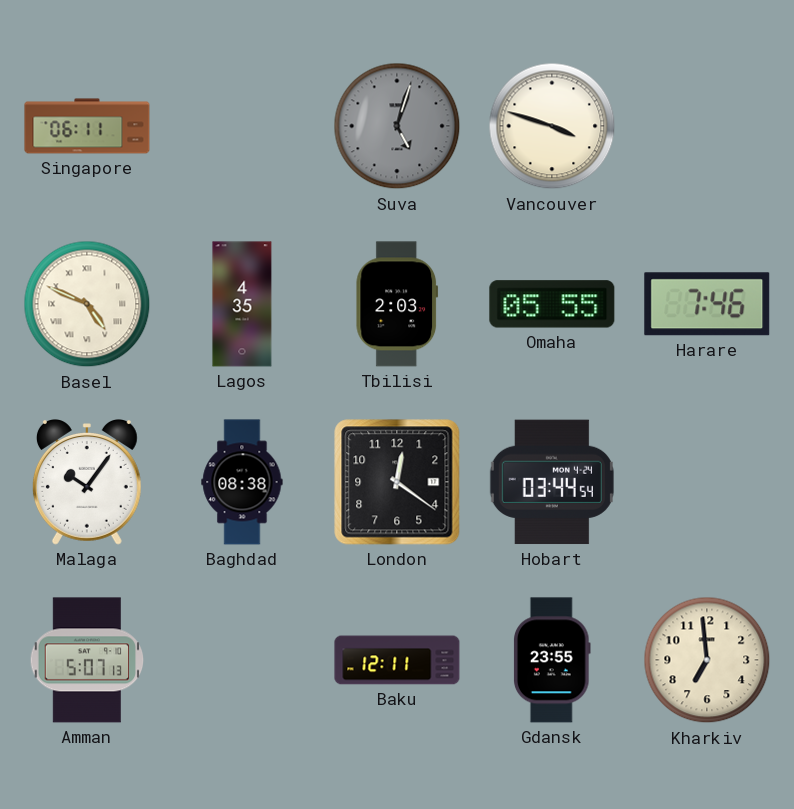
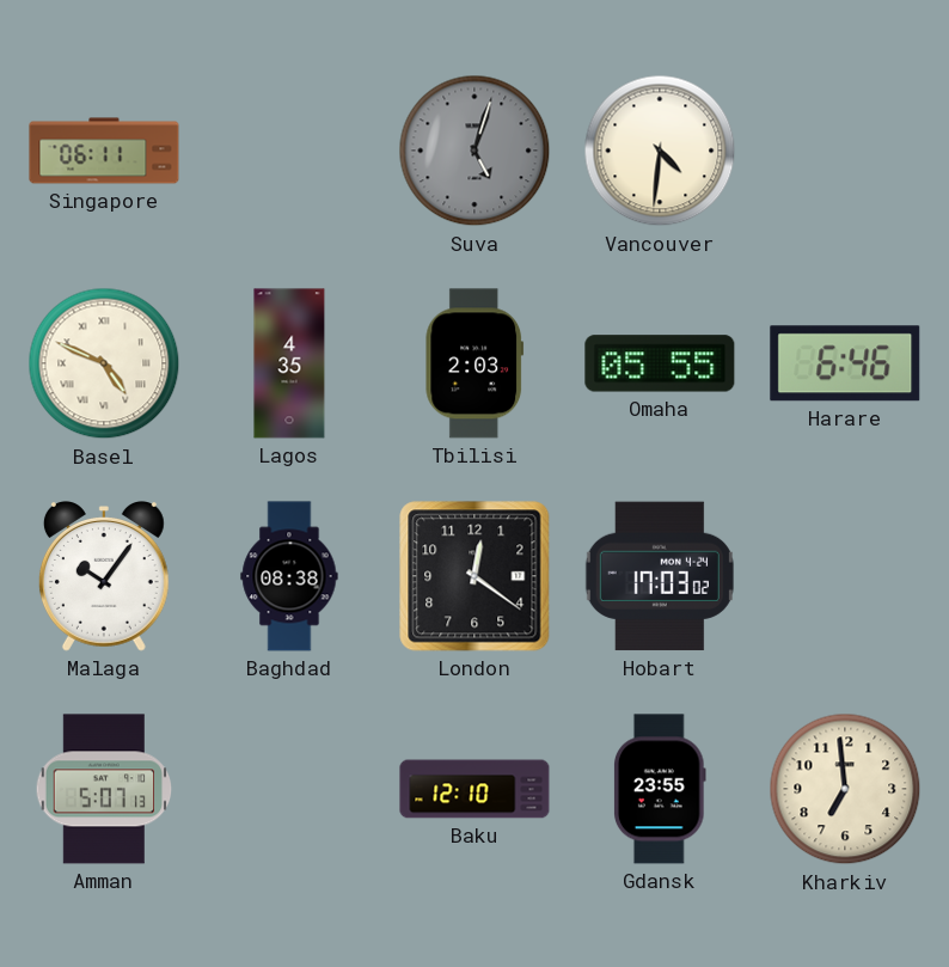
Vancouver: 3:48 -> 4:31
Harare: 7:46 -> 6:46
Hobart: 03:44 -> 17:03
Baku: 12:11 -> 12:10
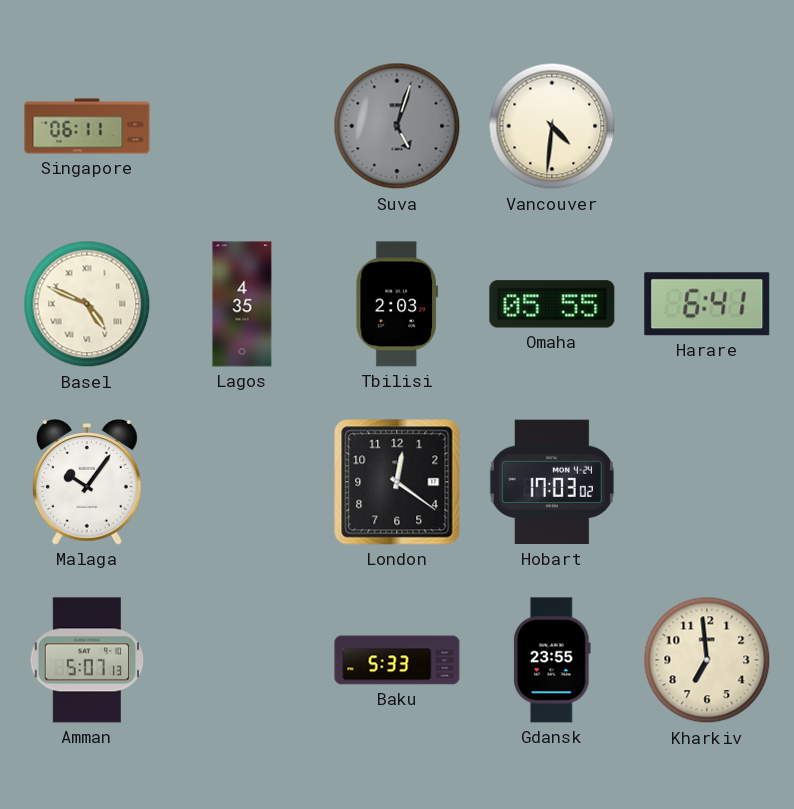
Harare: 6:46 -> 6:41
Baghdad: 08:38 -> none
Baku: 12:10 -> 5:33
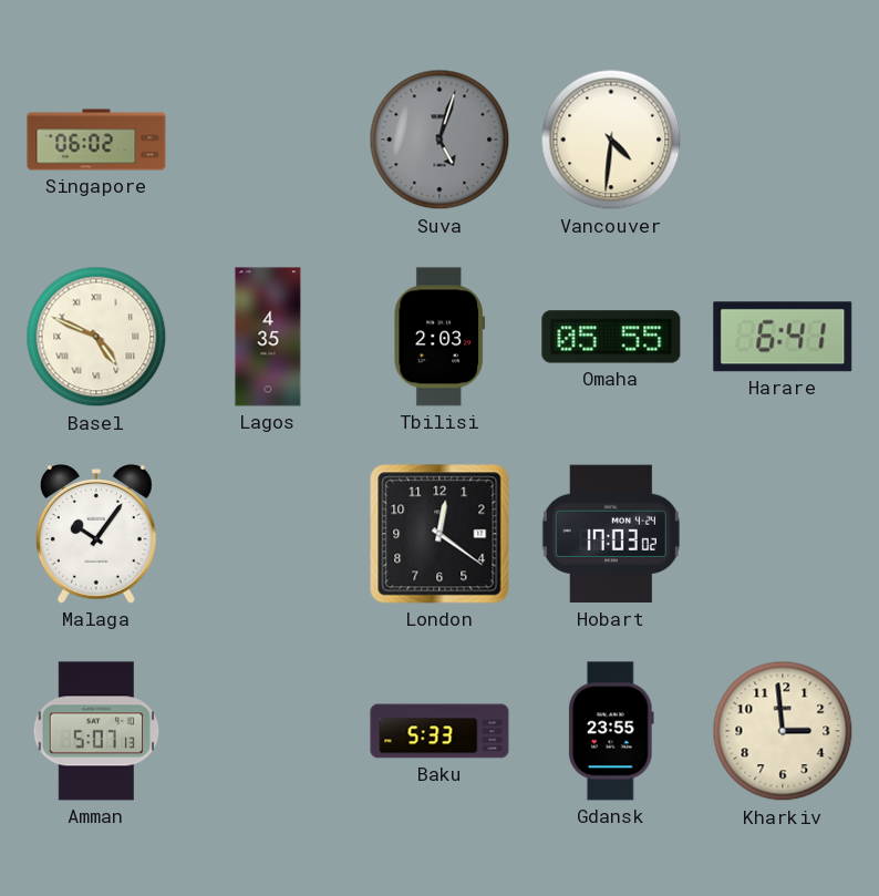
Singapore: 06:11 -> 06:02
Kharkiv: 6:59 -> 2:59
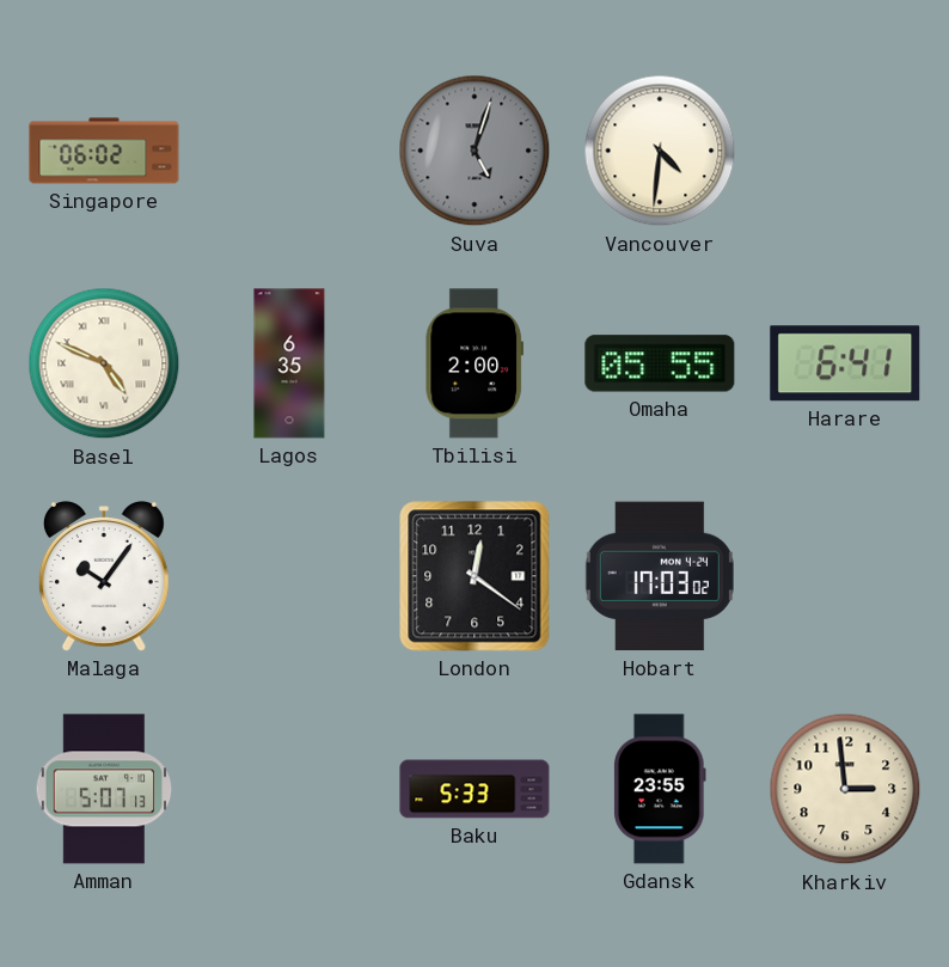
Lagos: 4:35 -> 6:35
Tbilisi: 2:03 -> 2:00
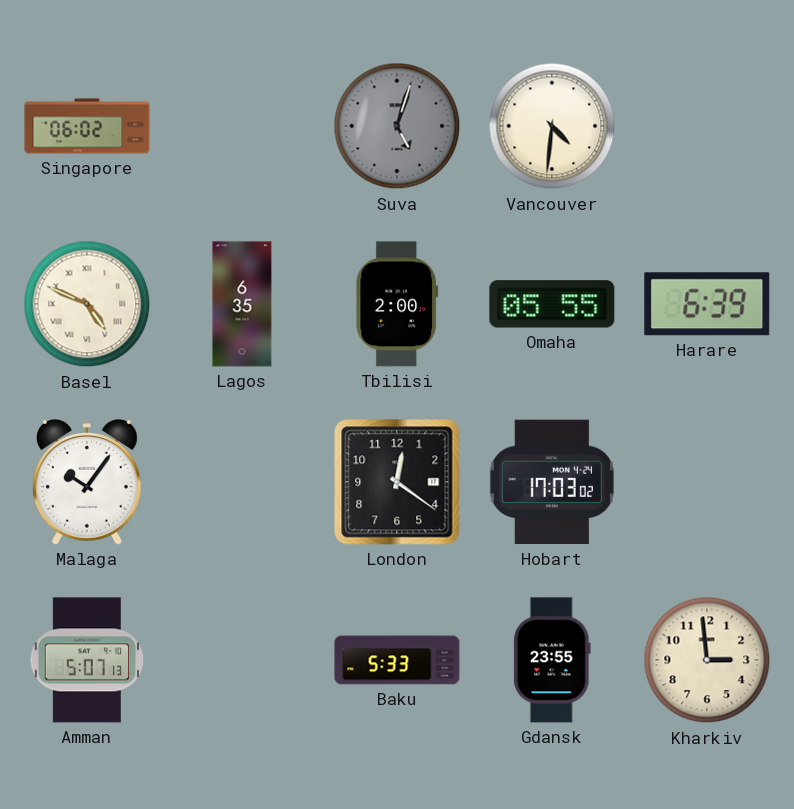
Harare: 6:41 -> 6:39
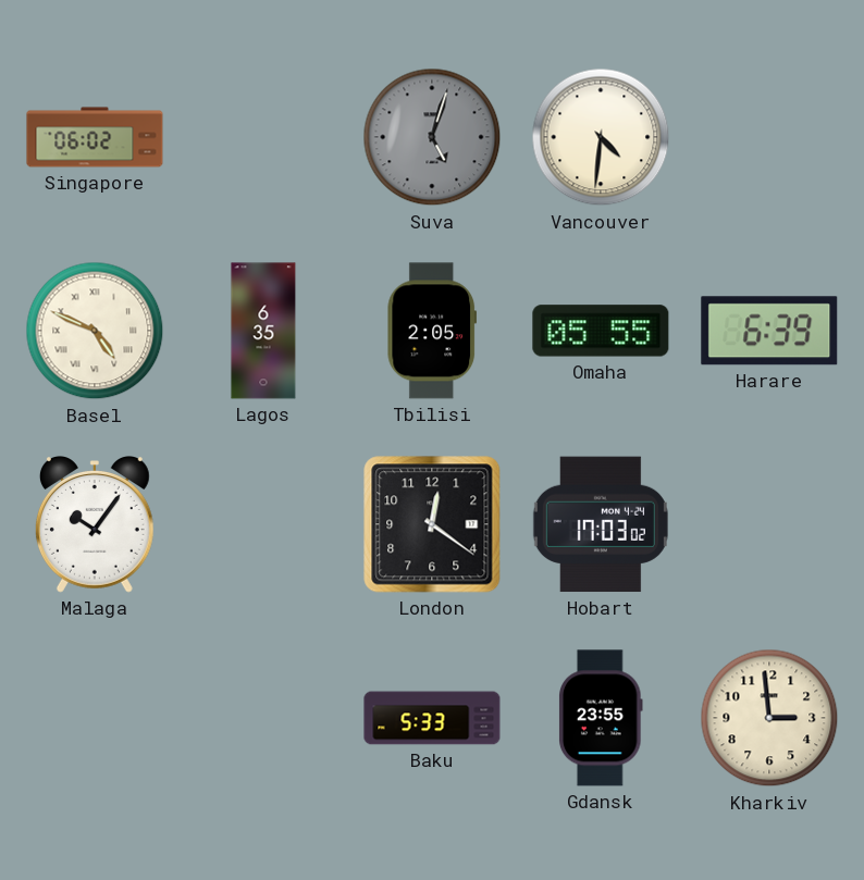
Tbilisi: 2:00 -> 2:05
Amman: 5:07 -> none
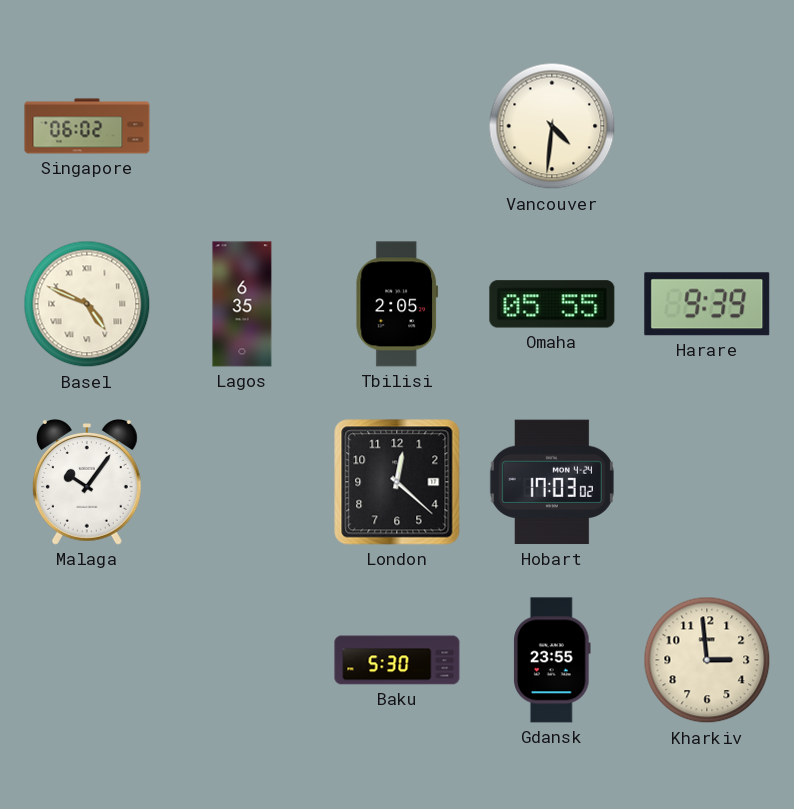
Suva: 5:03 -> none
Harare: 6:39 -> 9:39
London: 12:21 -> 12:22
Baku: 5:33 -> 5:30
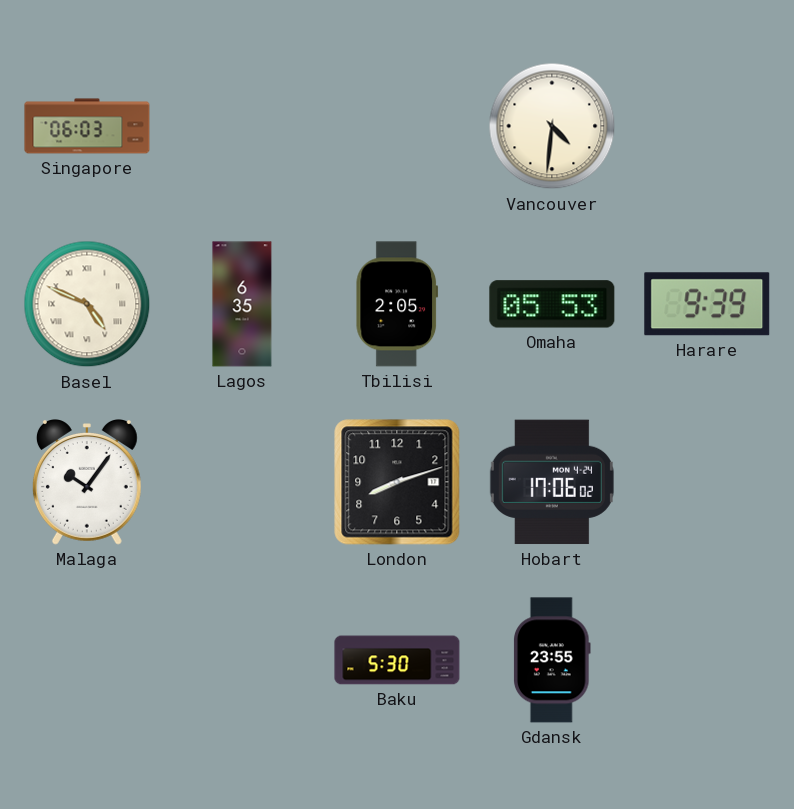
Singapore: 06:02 -> 06:03
Omaha: 05:55 -> 05:53
London: 12:22 -> 8:12
Hobart: 17:03 -> 17:06
Kharkiv: 2:59 -> none
